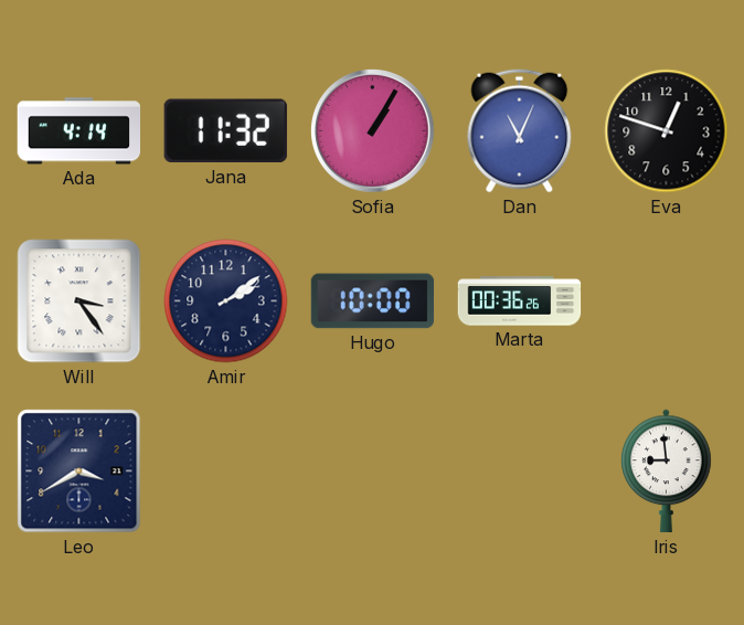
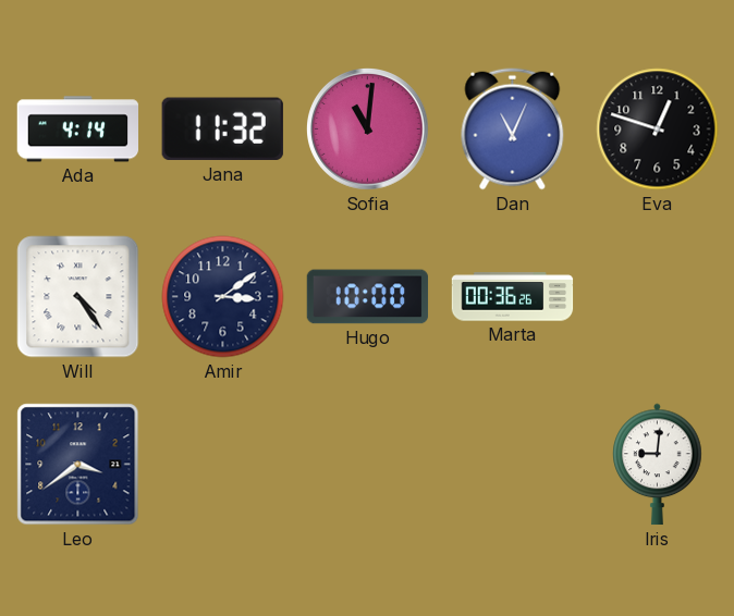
Sofia: 1:05 -> 11:01
Will: 3:24 -> 4:24
Amir: 2:09 -> 3:09
Leo: 3:40 -> 3:39
Iris: 8:59 -> 9:01
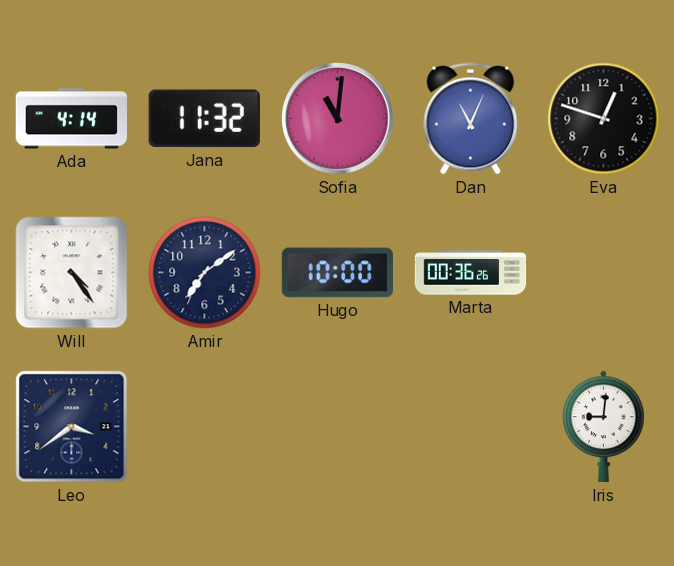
Amir: 3:09 -> 7:09
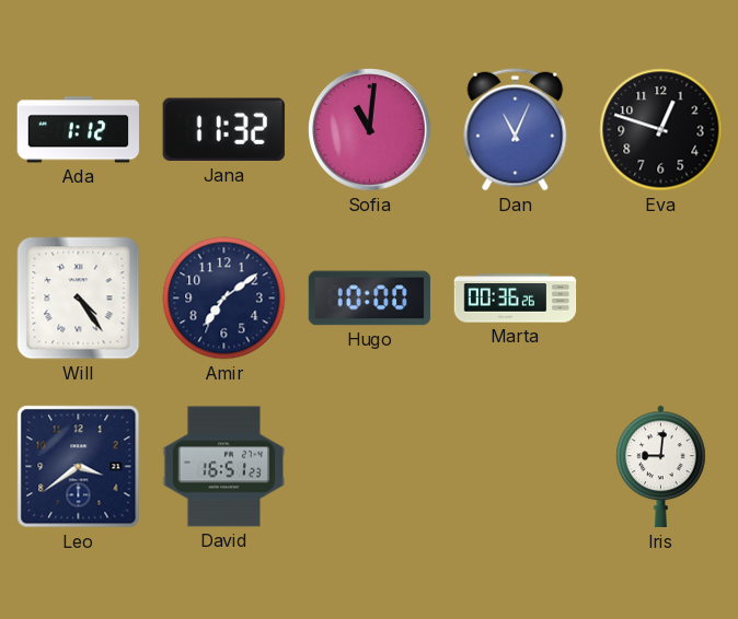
Ada: 4:14 -> 1:12
David: none -> 16:51
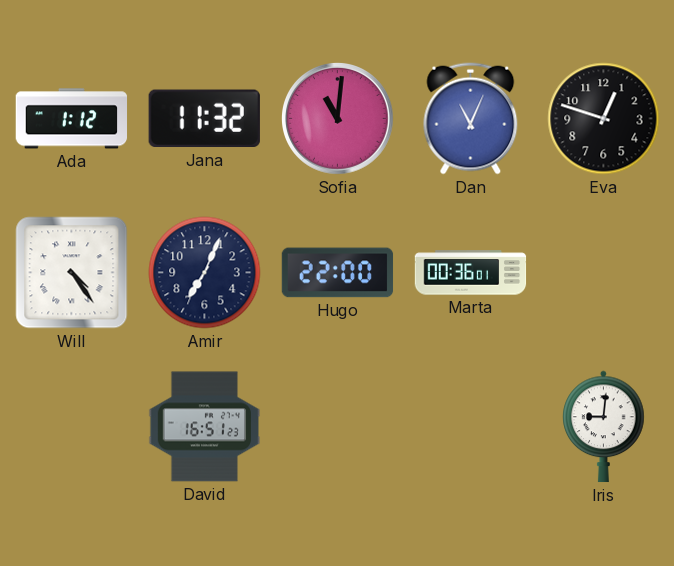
Amir: 7:09 -> 7:04
Hugo: 10:00 -> 22:00
Marta: 00:36:26 -> 00:36:01
Leo: 3:39 -> none
